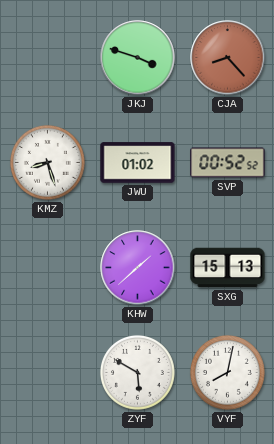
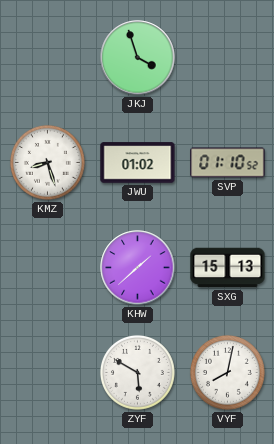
JKJ: 3:48 -> 3:57
CJA: 8:23 -> none
SVP: 00:52 -> 01:10
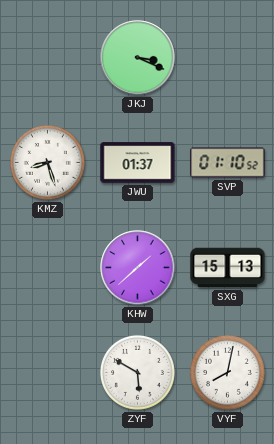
JKJ: 3:57 -> 3:19
JWU: 01:02 -> 01:37
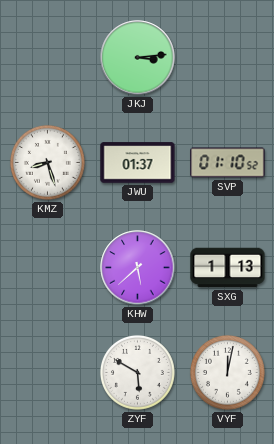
JKJ: 3:19 -> 3:14
KHW: 1:38 -> 5:38
SXG: 15:13 -> 1:13
VYF: 8:02 -> 12:02
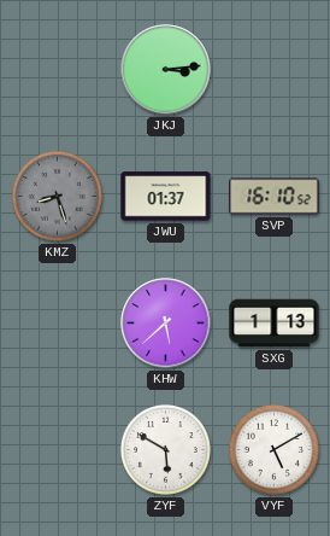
KMZ dial: white -> grey
SVP: 01:10 -> 16:10
VYF: 12:02 -> 5:10
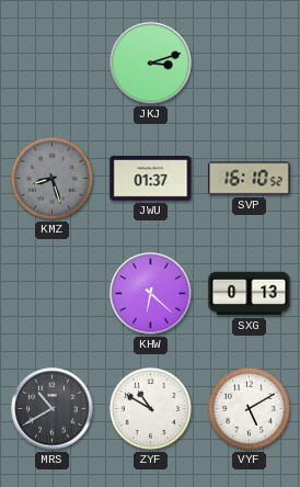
JKJ: 3:14 -> 3:12
KHW: 5:38 -> 6:22
SXG: 1:13 -> 0:13
MRS: none -> 10:40
ZYF: 5:50 -> 10:50
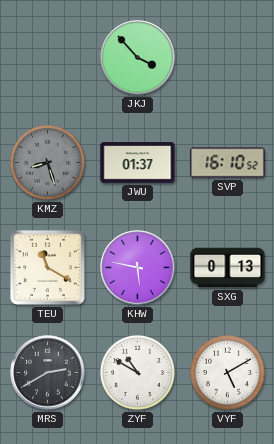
JKJ: 3:12 -> 3:53
TEU: none -> 11:20
KHW: 6:22 -> 5:47
MRS: 10:40 -> 2:40
